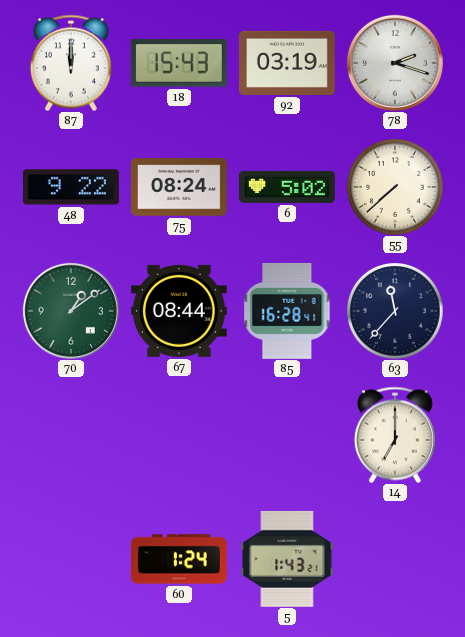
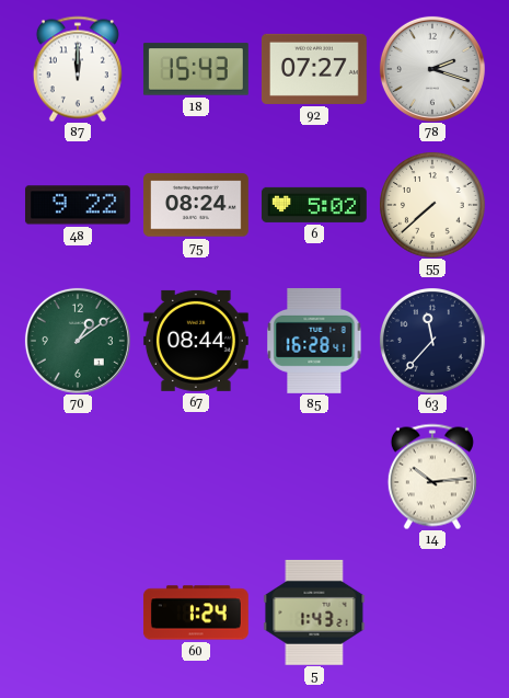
92: 03:19 -> 07:27
14: 7:00 -> 10:14
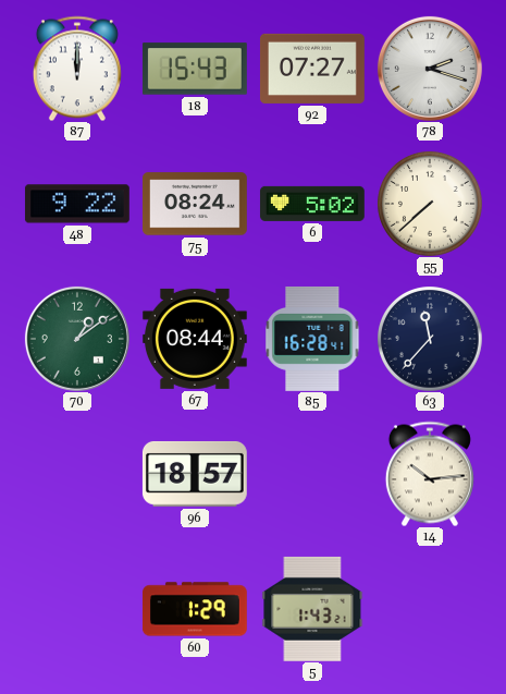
96: none -> 18:57
60: 1:24 -> 1:29
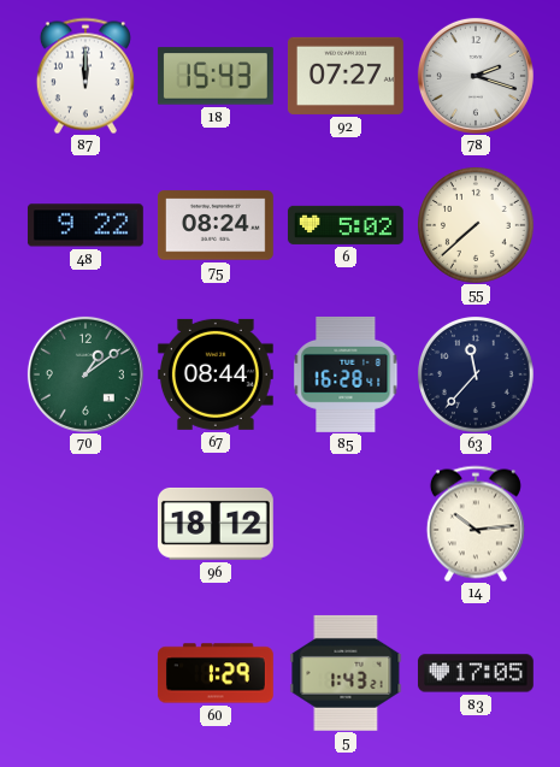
96: 18:57 -> 18:12
83: none -> 17:05
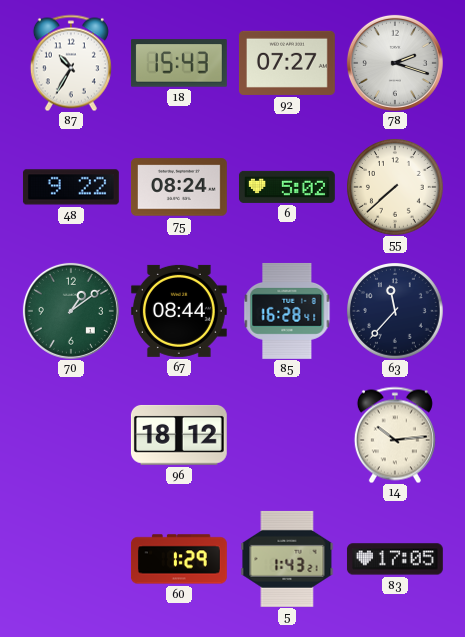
87: 12:00 -> 10:35
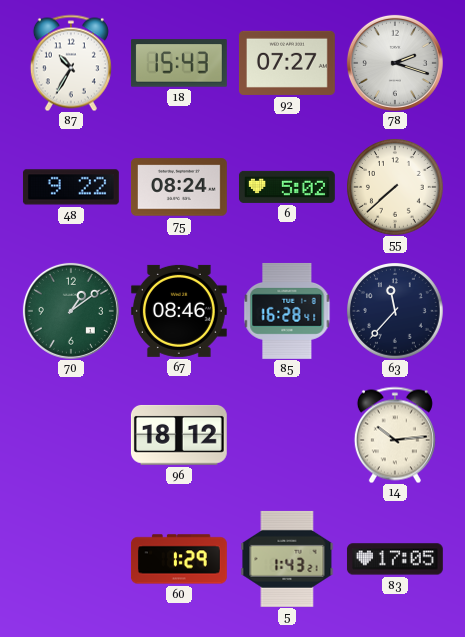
67: 08:44 -> 08:46
